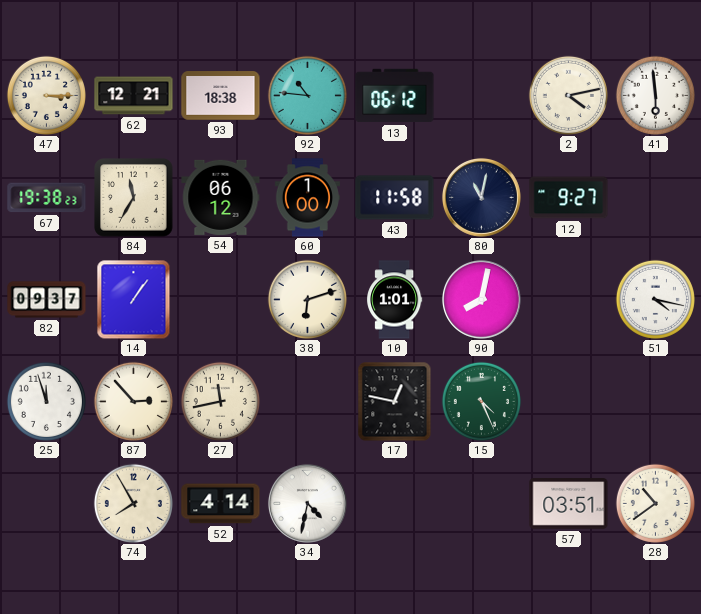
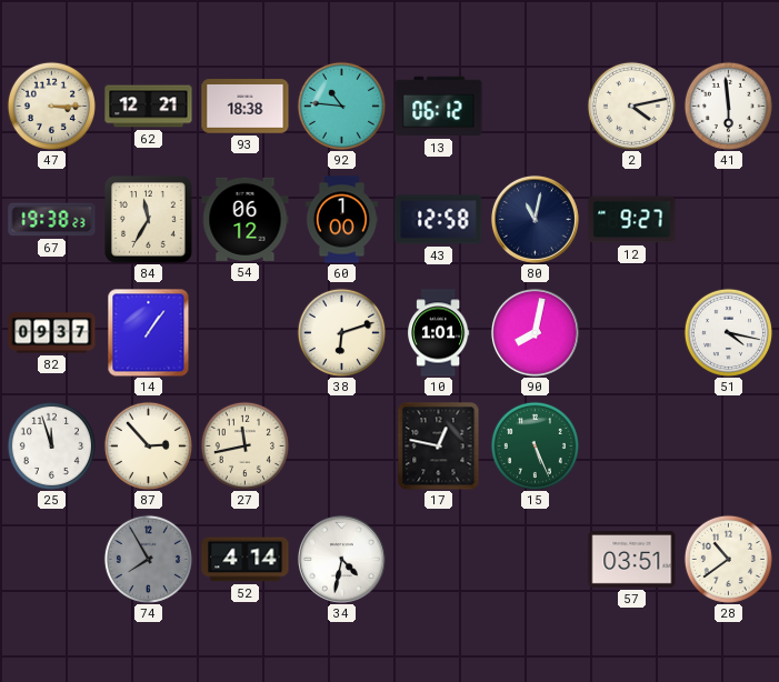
43: 11:58 -> 12:58
15: 4:26 -> 5:26
74 dial: cream -> grey
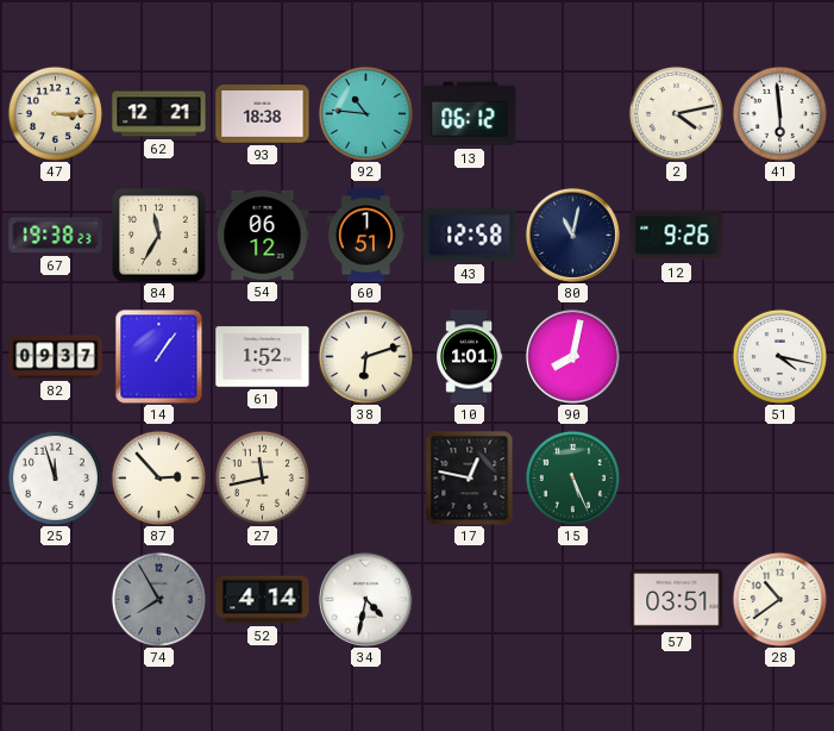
60: 1:00 -> 1:51
12: 9:27 -> 9:26
61: none -> 1:52
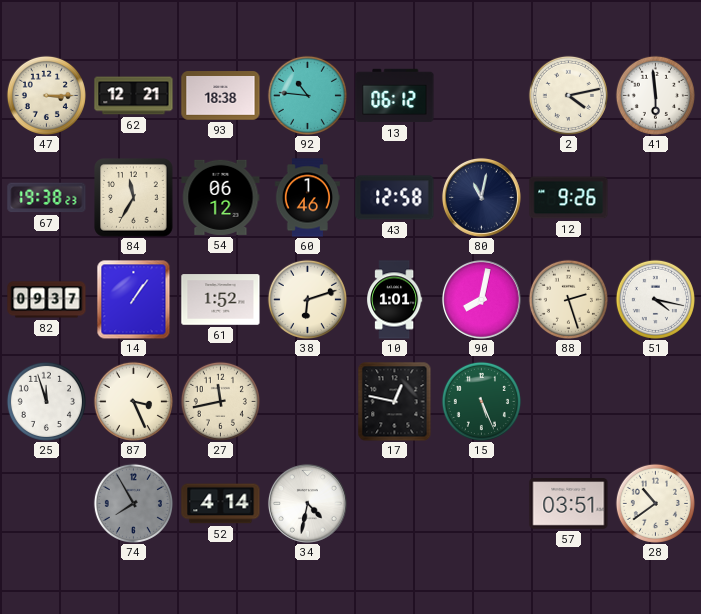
60: 1:51 -> 1:46
88: none -> 2:27
87: 2:53 -> 3:26
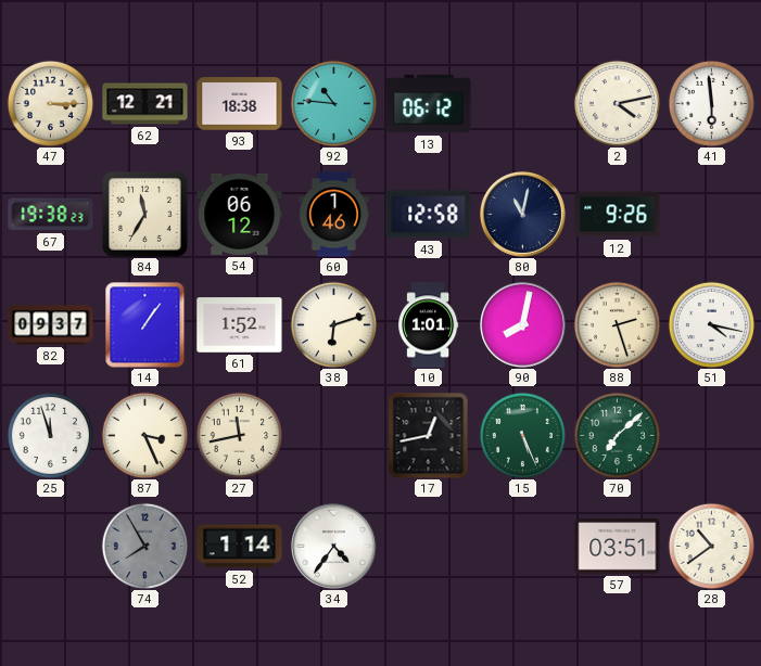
17: 12:47 -> 12:43
70: none -> 7:08
52: 4:14 -> 1:14
34: 4:32 -> 4:36
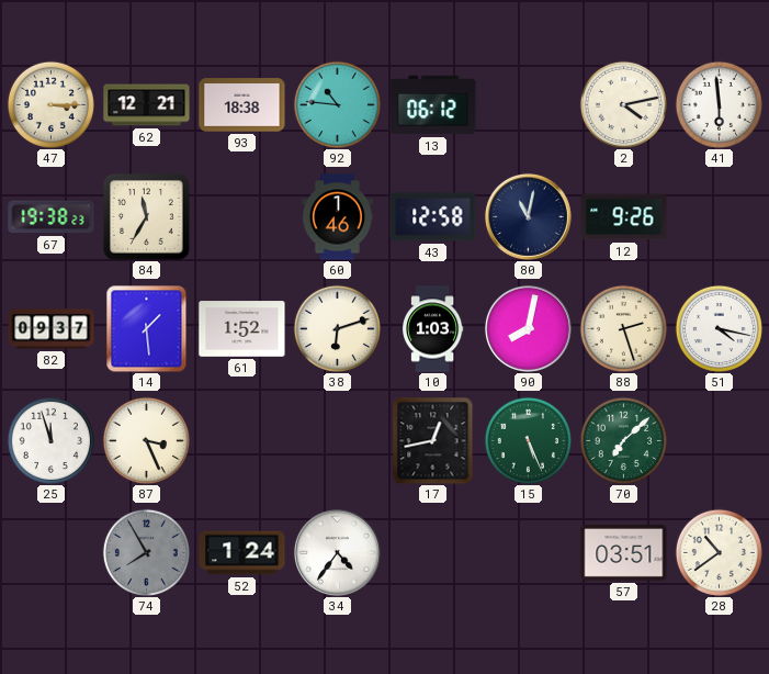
54: 06:12 -> none
14: 1:06 -> 1:29
10: 1:01 -> 1:03
27: 11:43 -> none
52: 1:14 -> 1:24
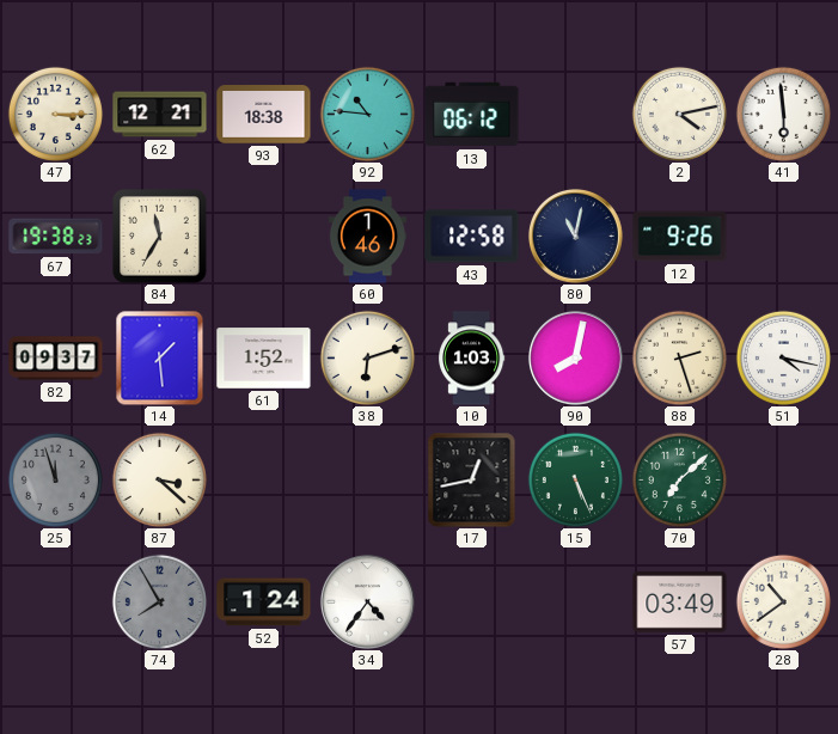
25 dial: white -> grey
87: 3:26 -> 3:22
57: 03:51 -> 03:49
